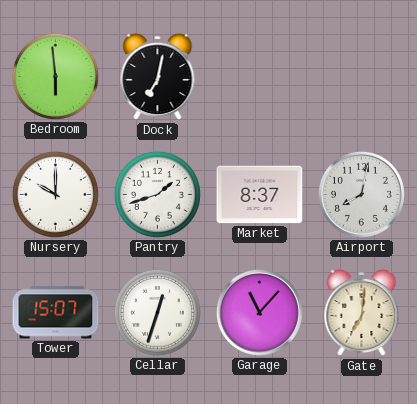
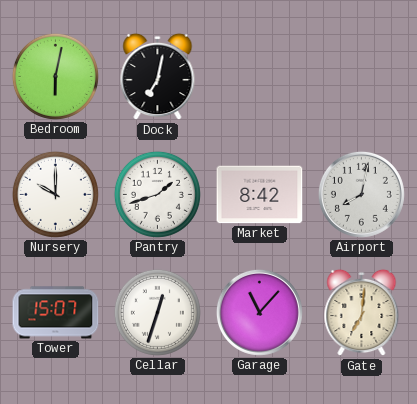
Bedroom: 5:59 -> 6:02
Market: 8:37 -> 8:42
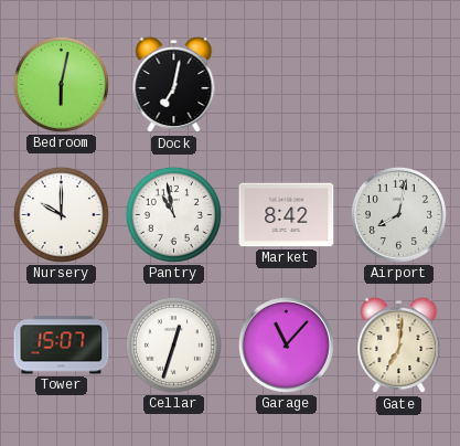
Pantry: 1:42 -> 10:58
